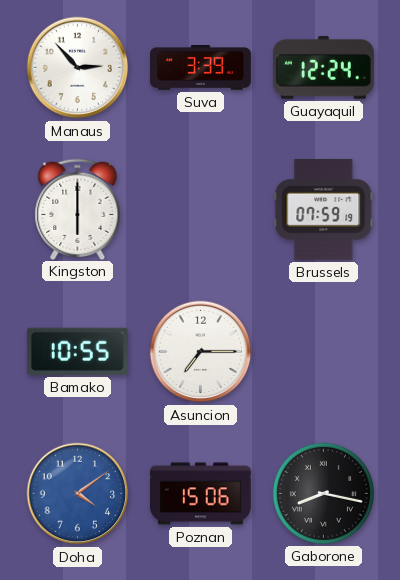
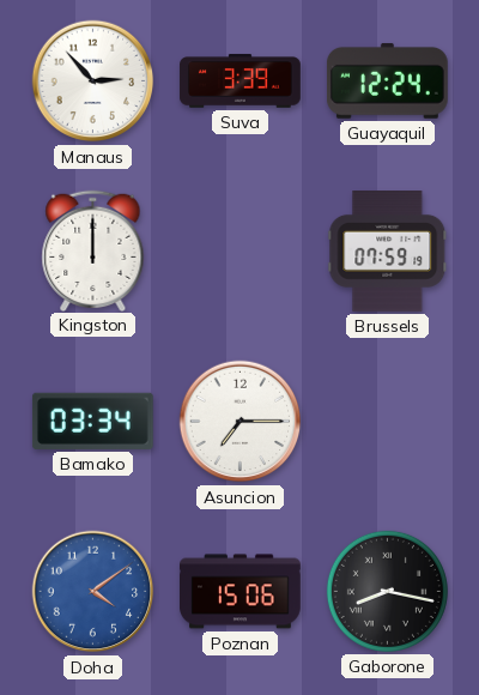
Kingston: 6:00 -> 12:00
Bamako: 10:55 -> 03:34
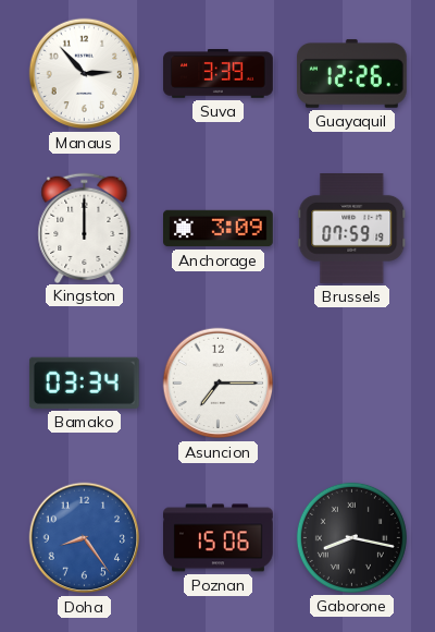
Guayaquil: 12:24 -> 12:26
Anchorage: none -> 3:09
Doha: 4:09 -> 8:24
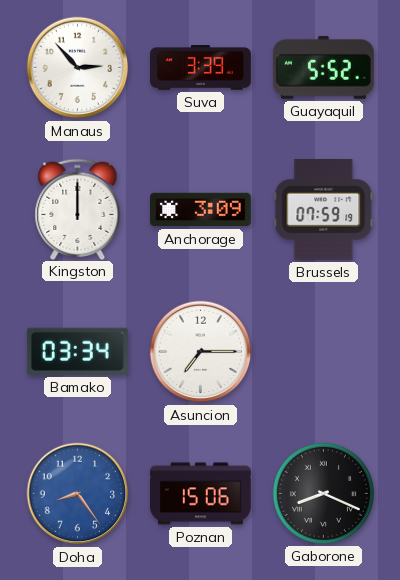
Guayaquil: 12:26 -> 5:52
Gaborone: 8:17 -> 8:19
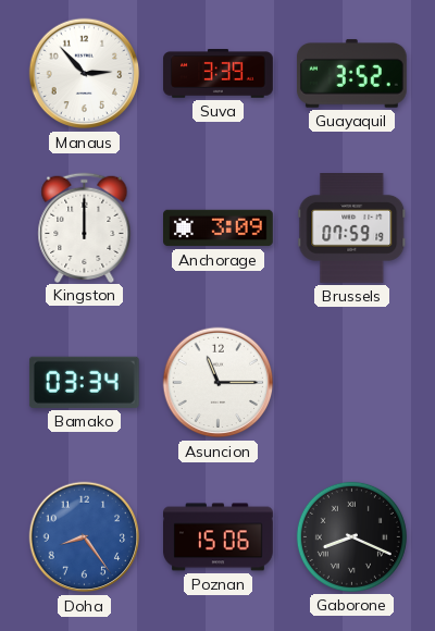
Guayaquil: 5:52 -> 3:52
Asuncion: 7:15 -> 11:15
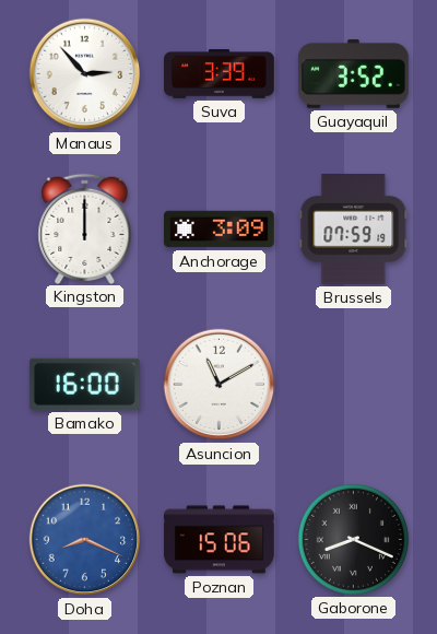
Bamako: 03:34 -> 16:00
Asuncion: 11:15 -> 11:10
Doha: 8:24 -> 8:19
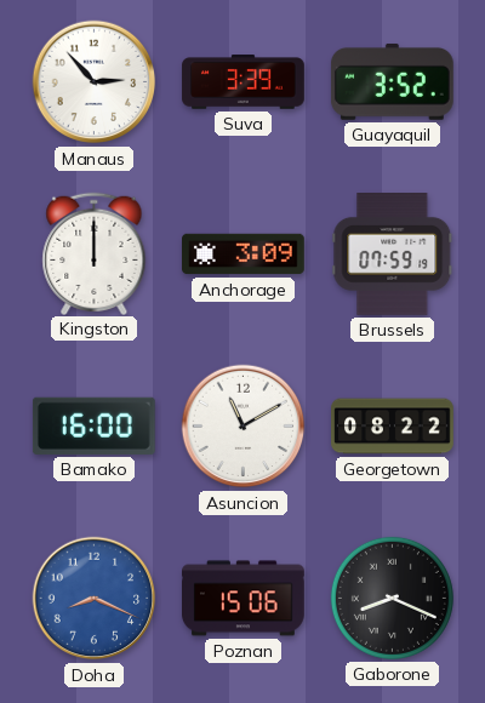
Georgetown: none -> 08:22
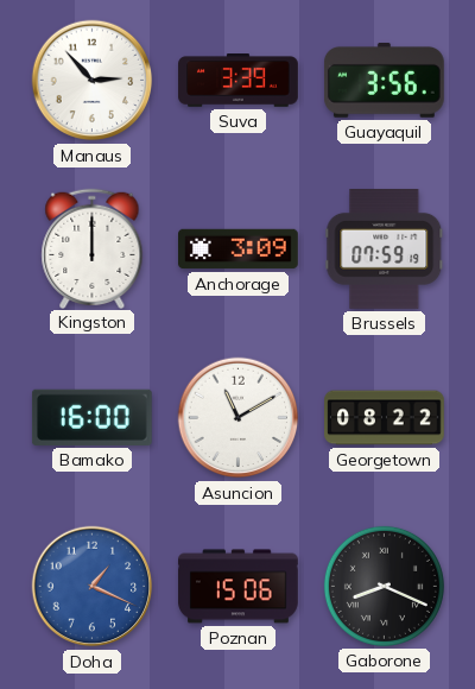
Guayaquil: 3:52 -> 3:56
Doha: 8:19 -> 1:19
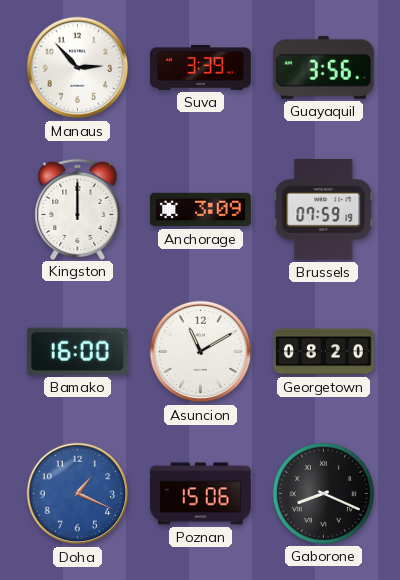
Georgetown: 08:22 -> 08:20
